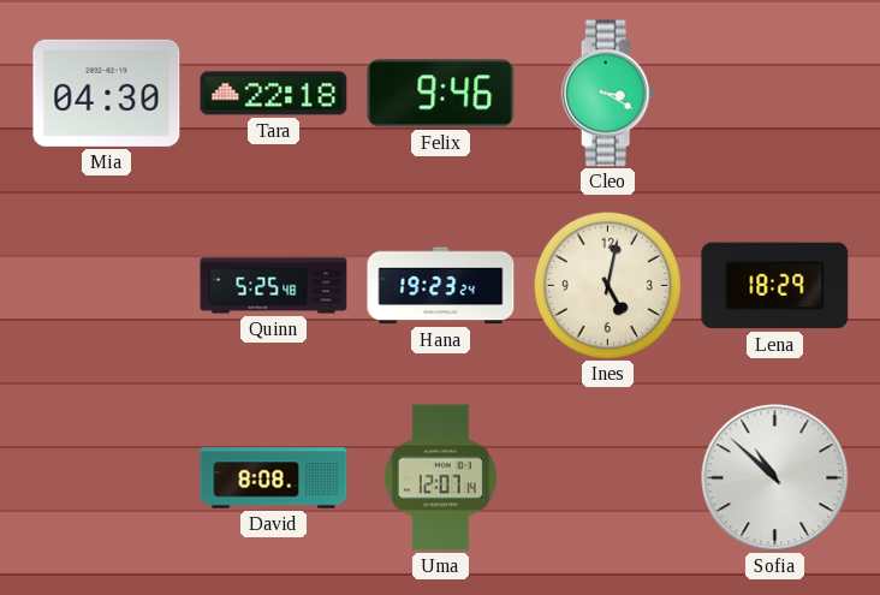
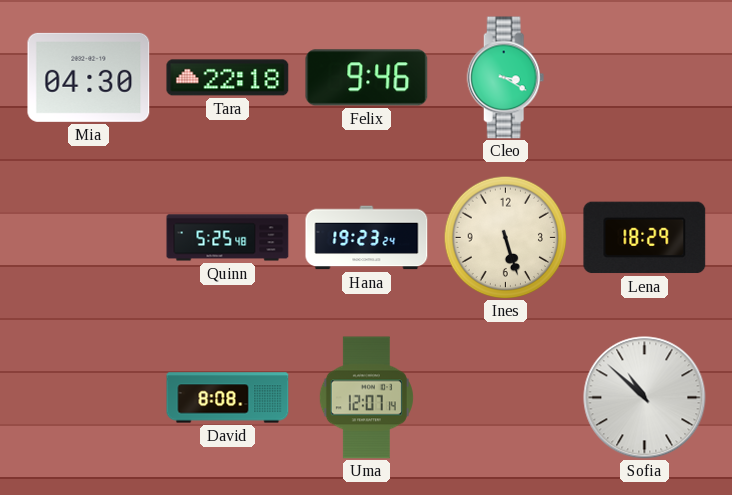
Ines: 5:02 -> 5:27
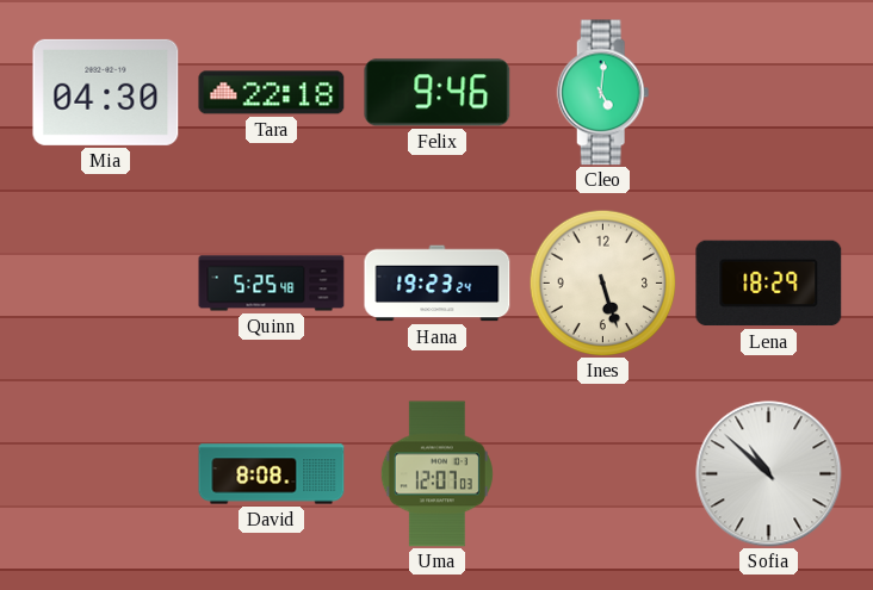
Cleo: 3:20 -> 5:01
Uma: 12:07:14 -> 12:07:03
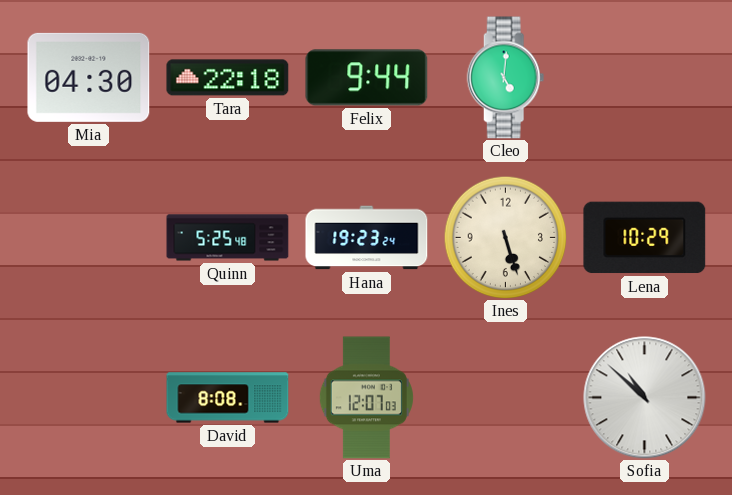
Felix: 9:46 -> 9:44
Lena: 18:29 -> 10:29
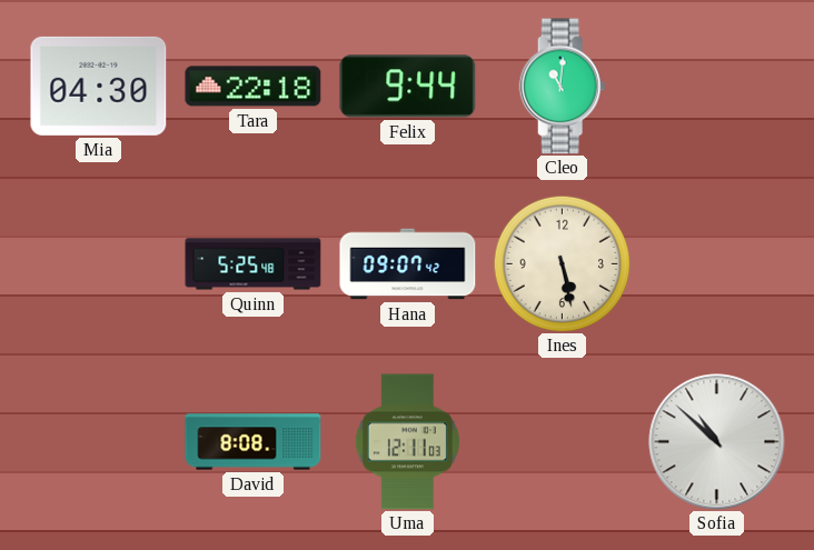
Cleo: 5:01 -> 11:01
Hana: 19:23 -> 09:07
Ines: 5:27 -> 5:28
Lena: 10:29 -> none
Uma: 12:07 -> 12:11
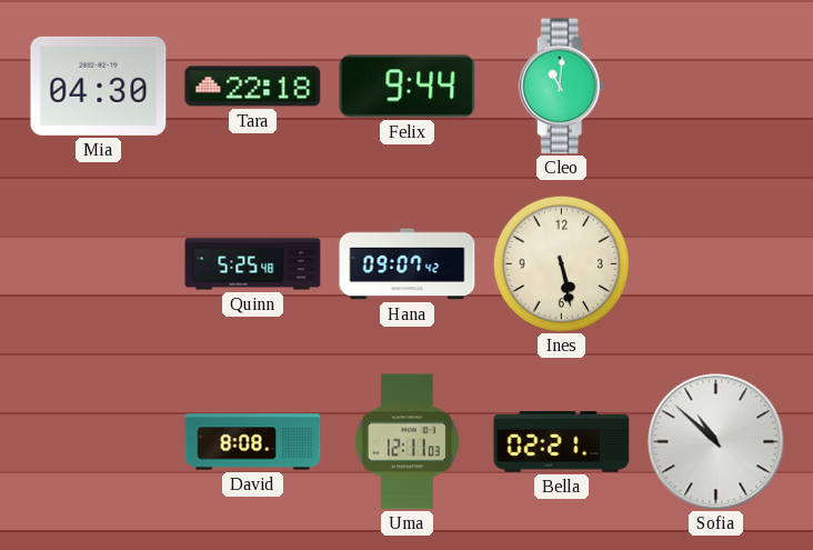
Bella: none -> 02:21
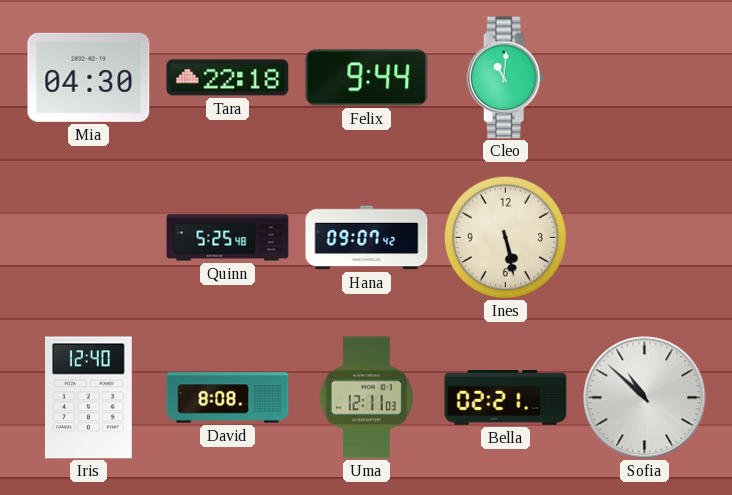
Iris: none -> 12:40
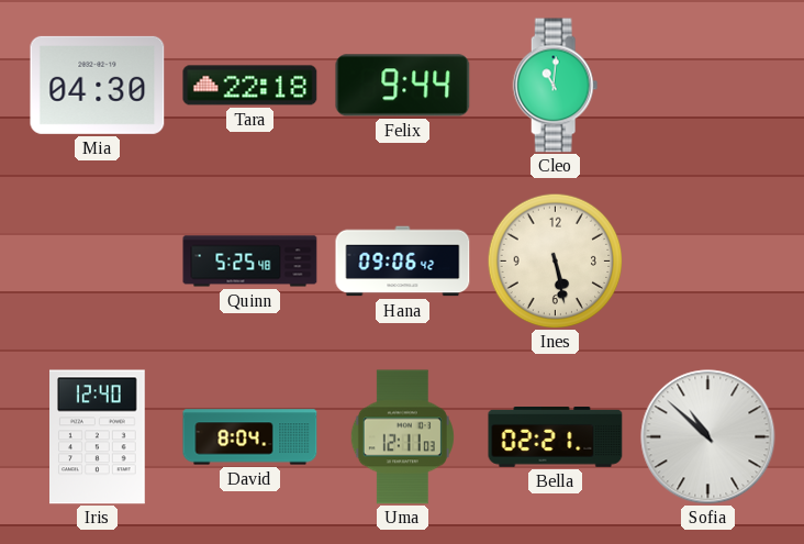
Hana: 09:07 -> 09:06
David: 8:08 -> 8:04
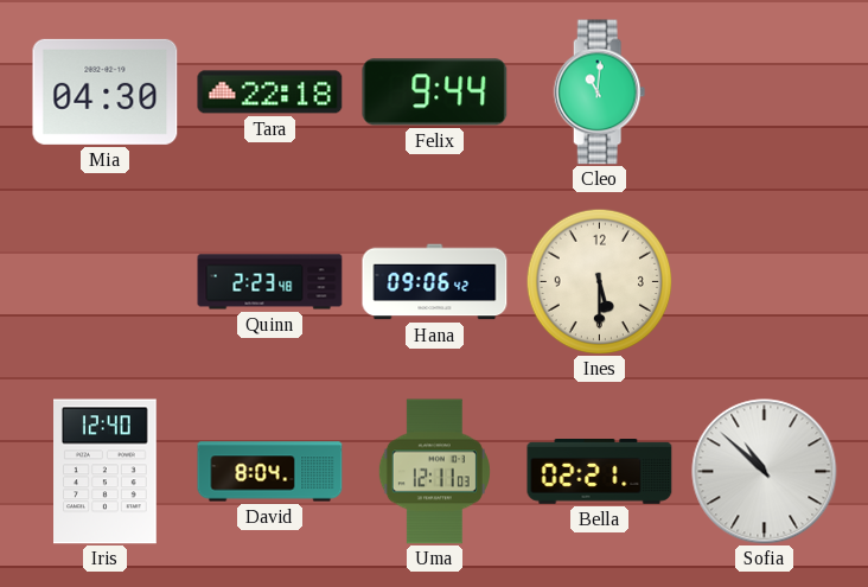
Quinn: 5:25 -> 2:23
Ines: 5:28 -> 5:30
